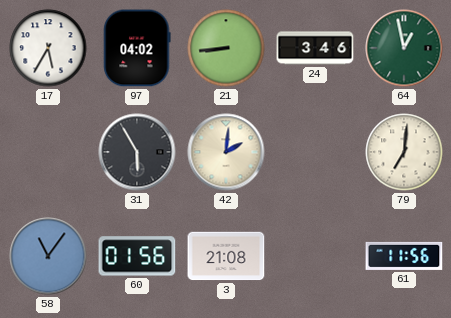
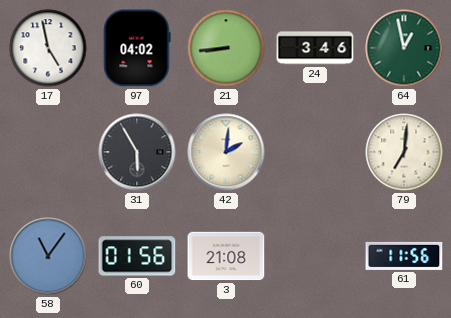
17: 5:35 -> 4:58
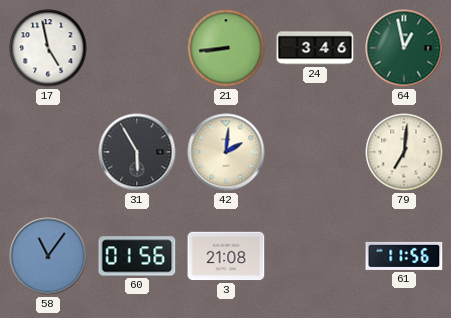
97: 04:02 -> none
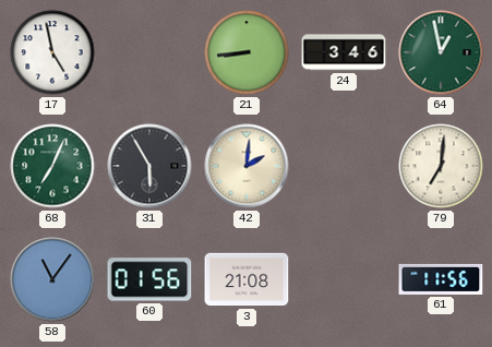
68: none -> 7:04
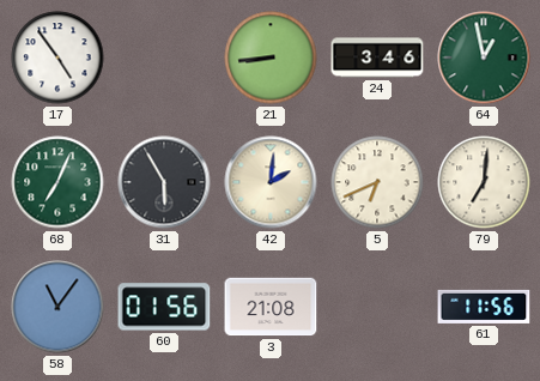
17: 4:58 -> 4:54
5: none -> 6:41
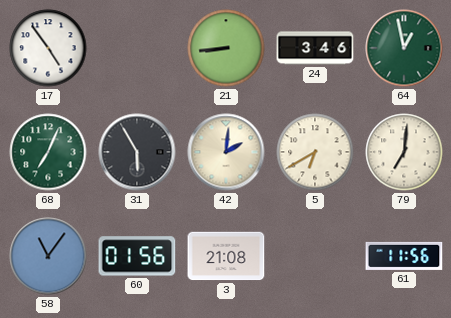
5: 6:41 -> 6:40
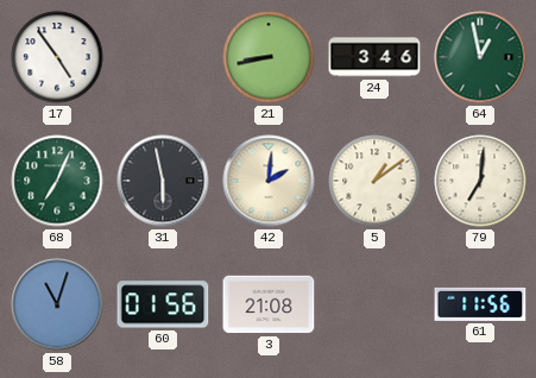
21: 8:44 -> 8:43
31: 5:55 -> 5:58
5: 6:40 -> 1:09
58: 11:06 -> 11:03
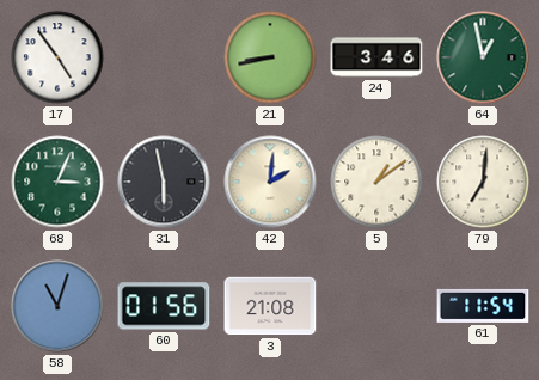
68: 7:04 -> 3:04
61: 11:56 -> 11:54
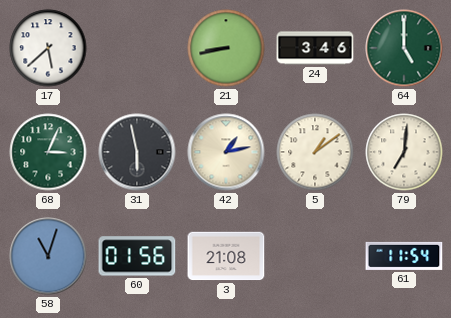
17: 4:54 -> 5:38
64: 12:58 -> 5:00
42: 2:01 -> 1:13
